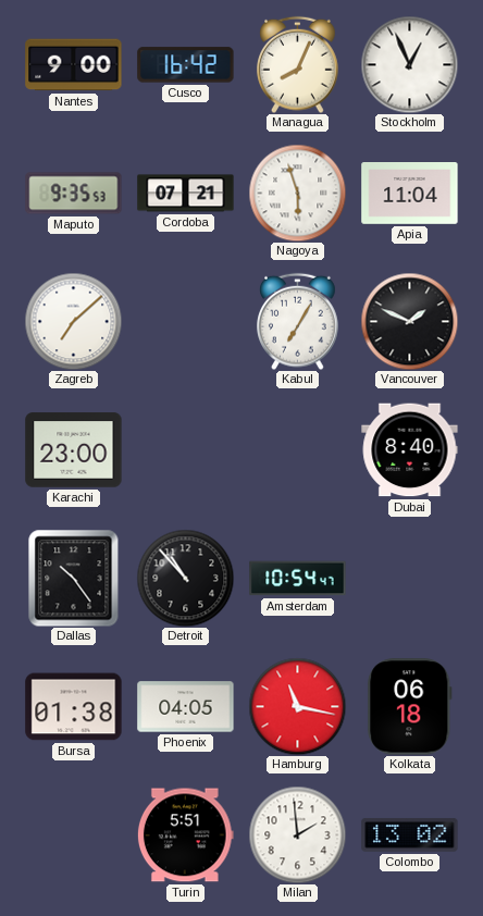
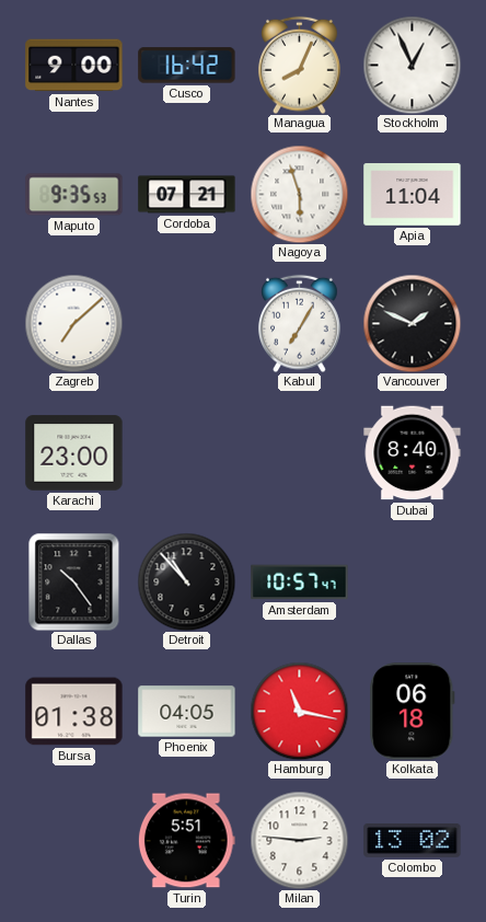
Amsterdam: 10:54 -> 10:57
Milan: 1:59 -> 2:46
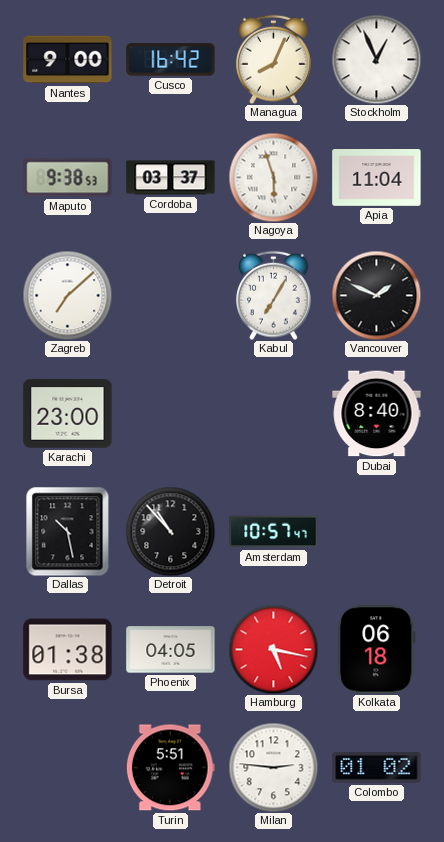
Maputo: 9:35 -> 9:38
Cordoba: 07:21 -> 03:37
Dallas: 10:24 -> 10:28
Hamburg: 11:17 -> 5:17
Colombo: 13:02 -> 01:02
